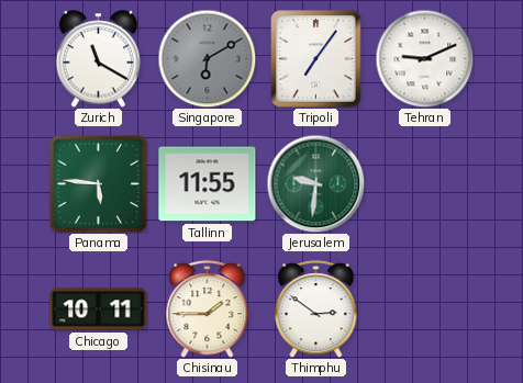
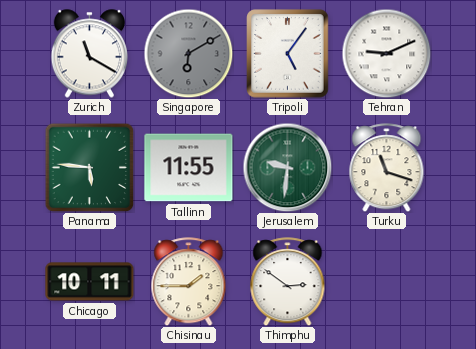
Tripoli: 7:06 -> 5:06
Turku: none -> 11:18
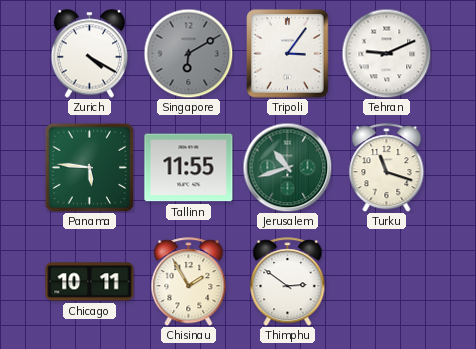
Zurich: 11:20 -> 4:20
Tripoli: 5:06 -> 3:06
Jerusalem: 9:31 -> 10:42
Chisinau: 1:45 -> 1:55
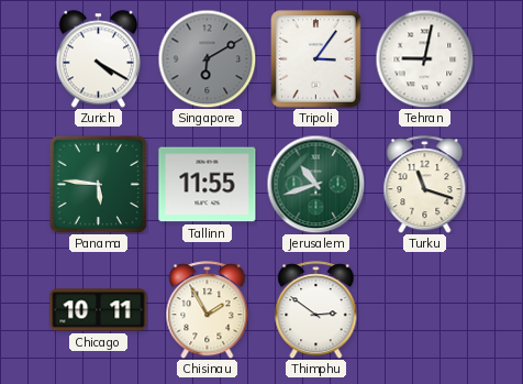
Tehran: 9:11 -> 9:02
